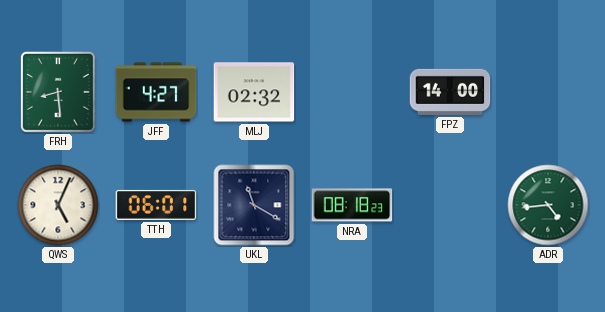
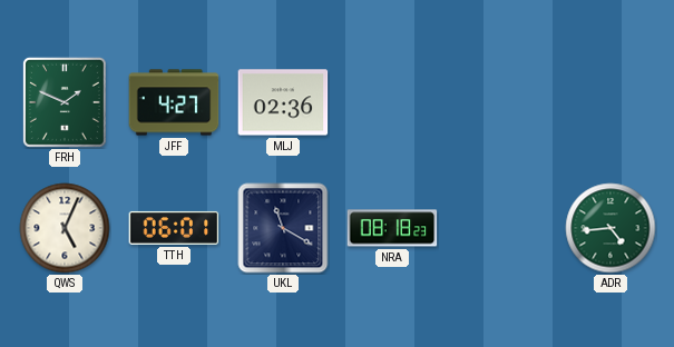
FRH: 8:29 -> 1:49
MLJ: 02:32 -> 02:36
FPZ: 14:00 -> none
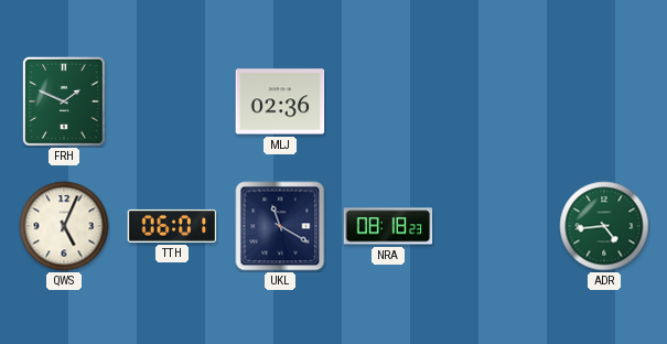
JFF: 4:27 -> none
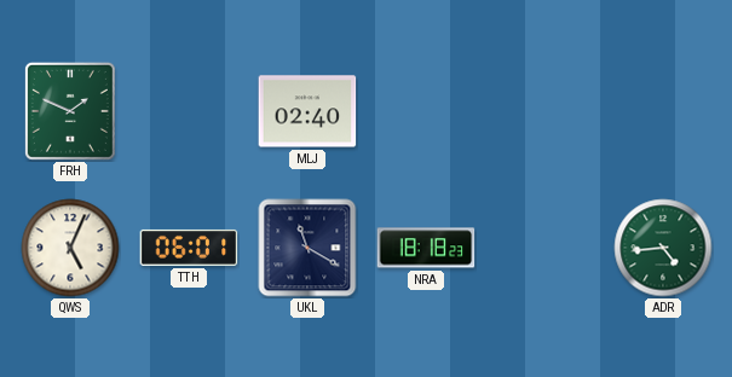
MLJ: 02:36 -> 02:40
NRA: 08:18 -> 18:18
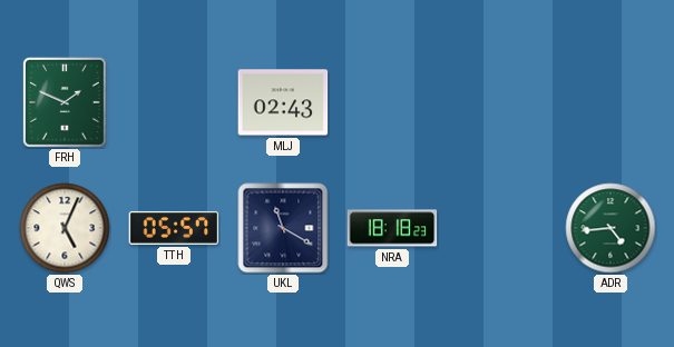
MLJ: 02:40 -> 02:43
TTH: 06:01 -> 05:57
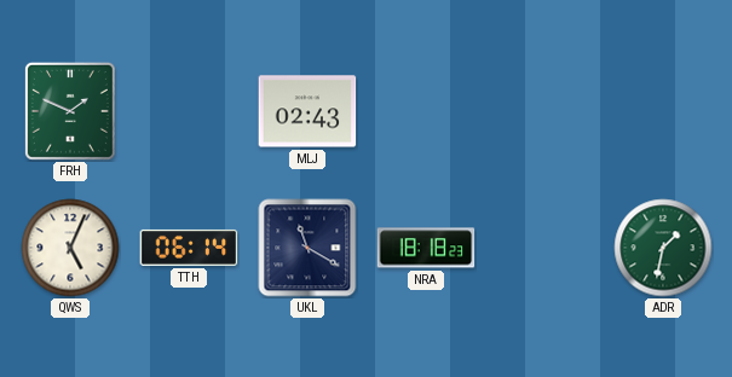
TTH: 05:57 -> 06:14
ADR: 4:44 -> 1:32
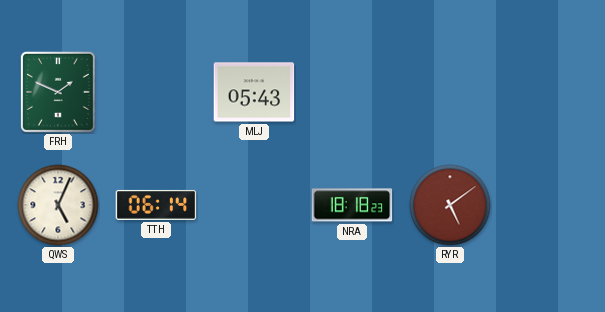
MLJ: 02:43 -> 05:43
UKL: 11:20 -> none
RYR: none -> 5:09
ADR: 1:32 -> none
